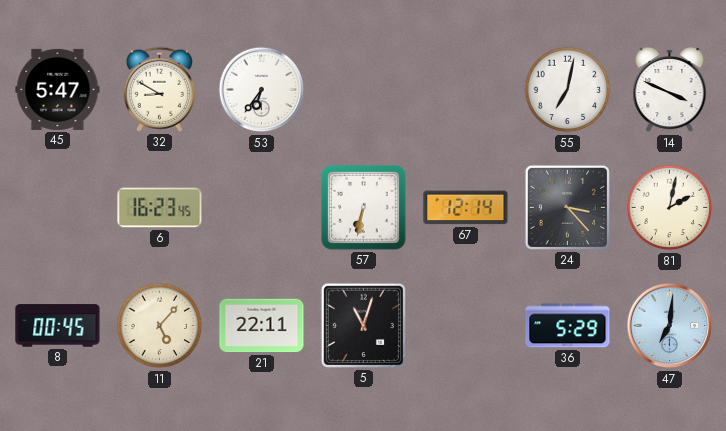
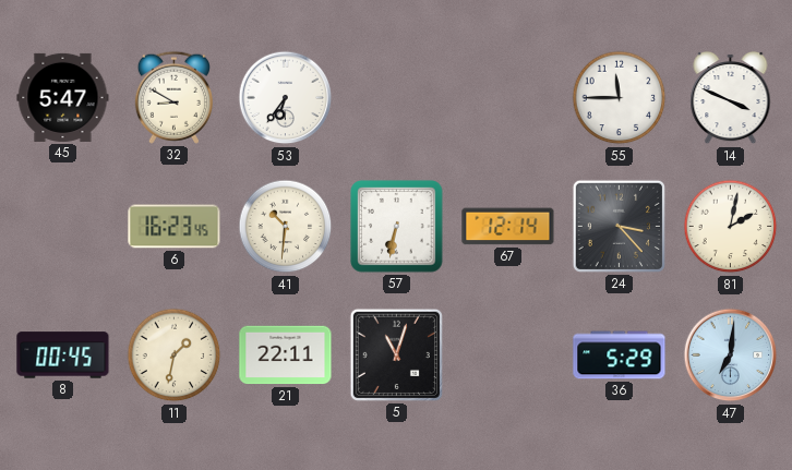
55: 7:02 -> 11:45
41: none -> 10:31
11: 5:07 -> 1:32
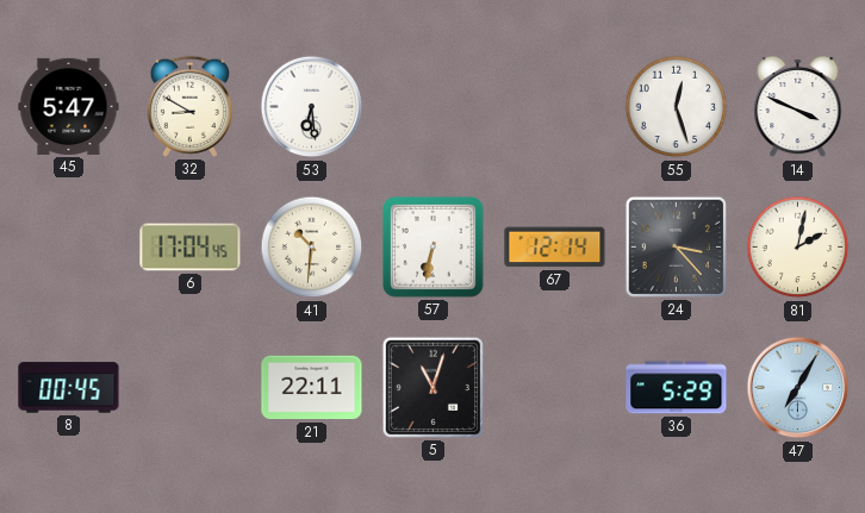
53: 6:36 -> 6:29
55: 11:45 -> 12:27
6: 16:23 -> 17:04
11: 1:32 -> none
47: 7:01 -> 7:05
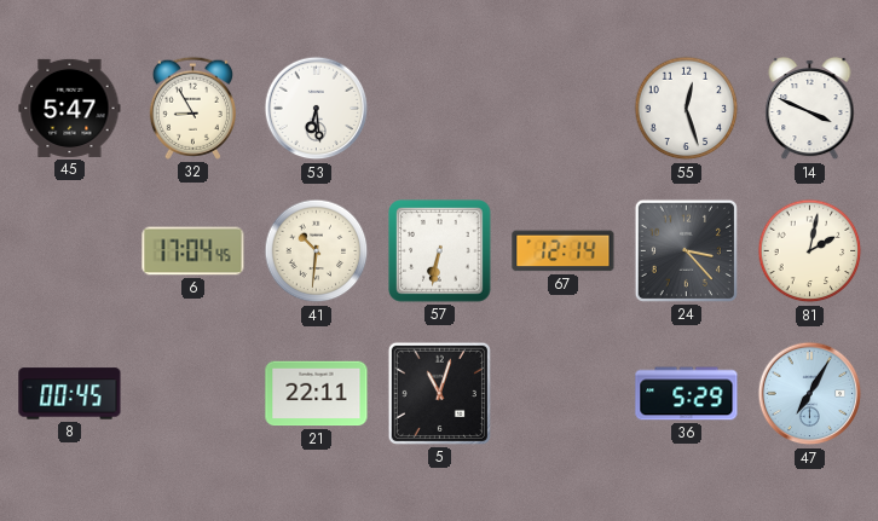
32: 8:50 -> 8:55
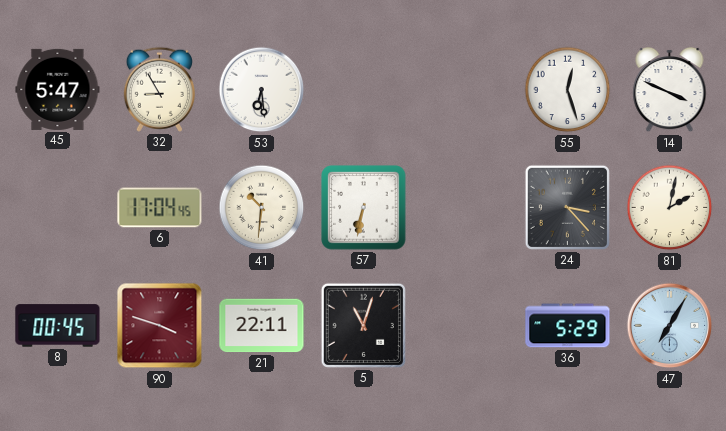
67: 12:14 -> none
90: none -> 3:48
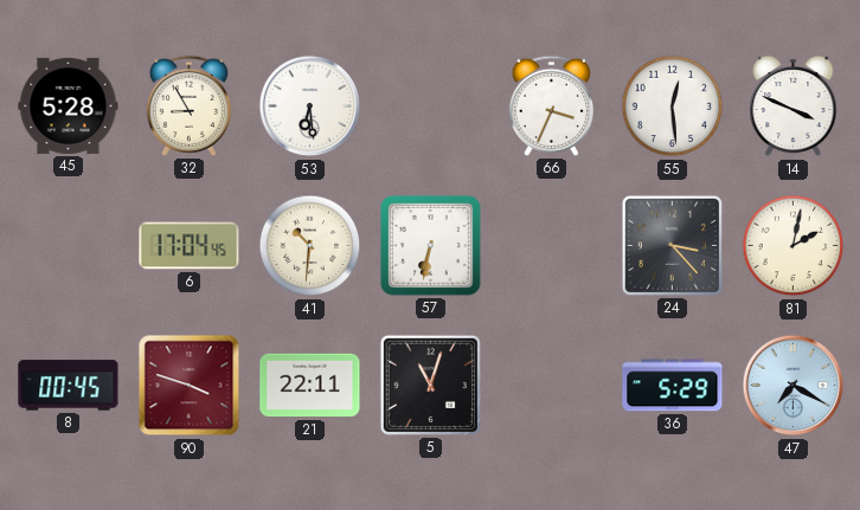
45: 5:47 -> 5:28
66: none -> 3:34
55: 12:27 -> 12:29
47: 7:05 -> 7:20
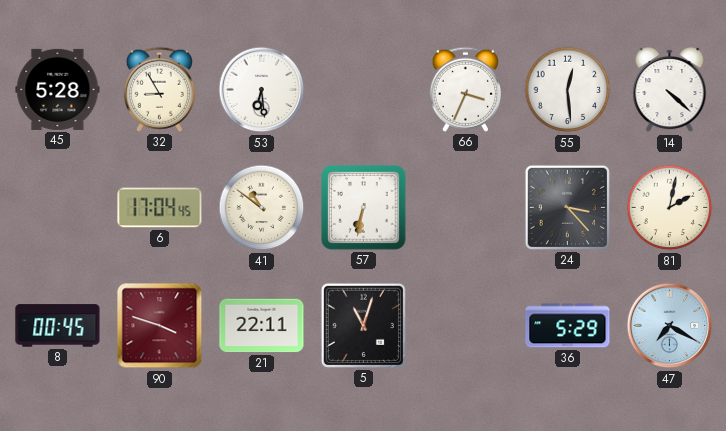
14: 3:49 -> 4:22
41: 10:31 -> 10:51
